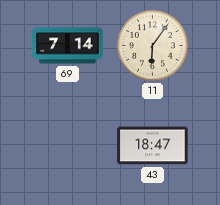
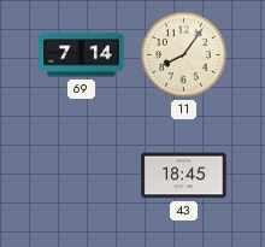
11: 6:06 -> 8:06
43: 18:47 -> 18:45
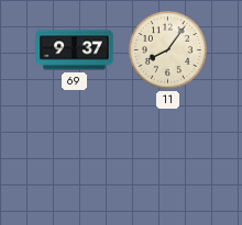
69: 7:14 -> 9:37
43: 18:45 -> none
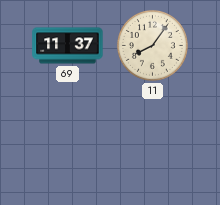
69: 9:37 -> 11:37
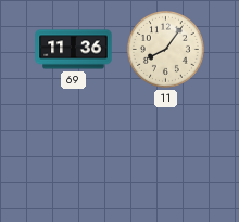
69: 11:37 -> 11:36
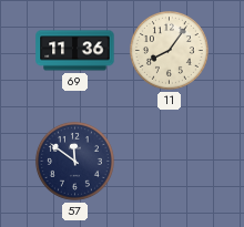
57: none -> 11:51
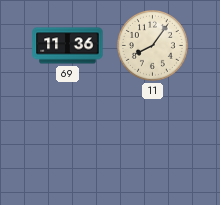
57: 11:51 -> none
